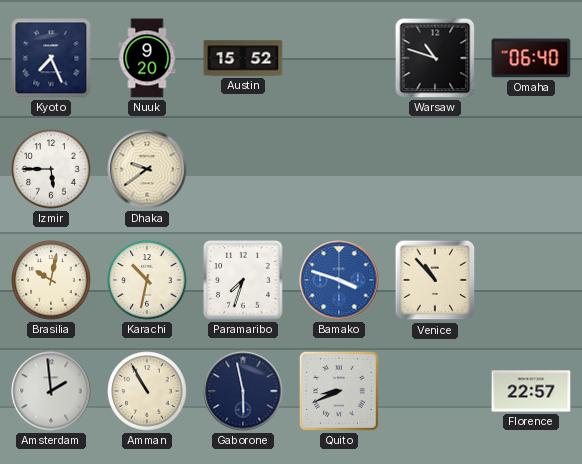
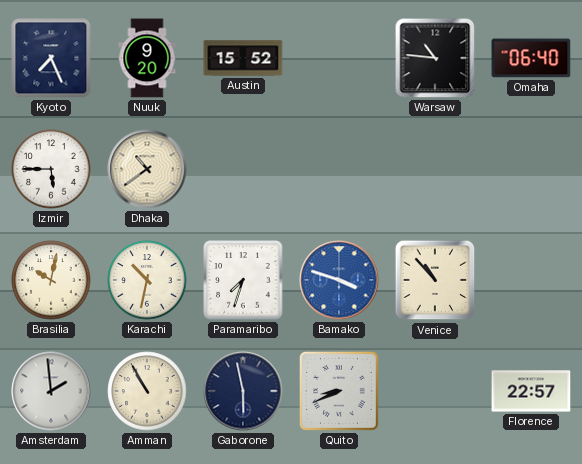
Warsaw: 10:48 -> 10:46
Dhaka: 9:39 -> 10:39
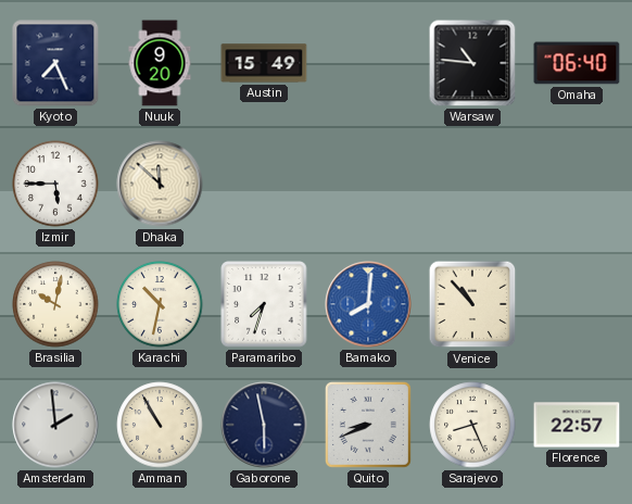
Austin: 15:52 -> 15:49
Dhaka: 10:39 -> 11:52
Bamako: 3:48 -> 8:01
Sarajevo: none -> 8:26
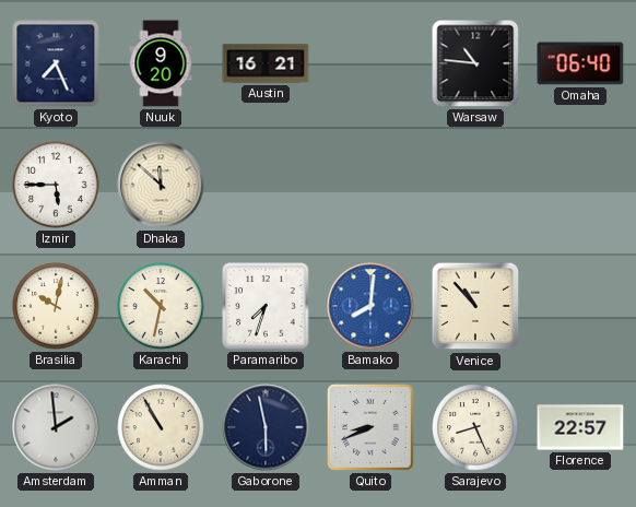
Austin: 15:49 -> 16:21
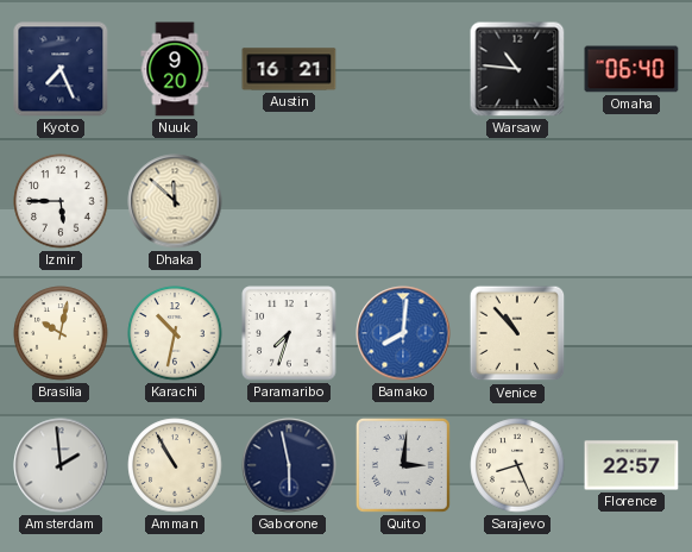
Quito: 8:41 -> 3:01
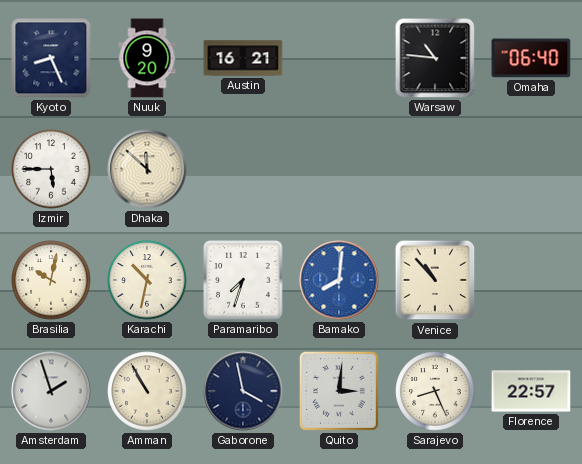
Kyoto: 7:26 -> 8:26
Amsterdam: 1:59 -> 1:57
Gaborone: 5:58 -> 3:58
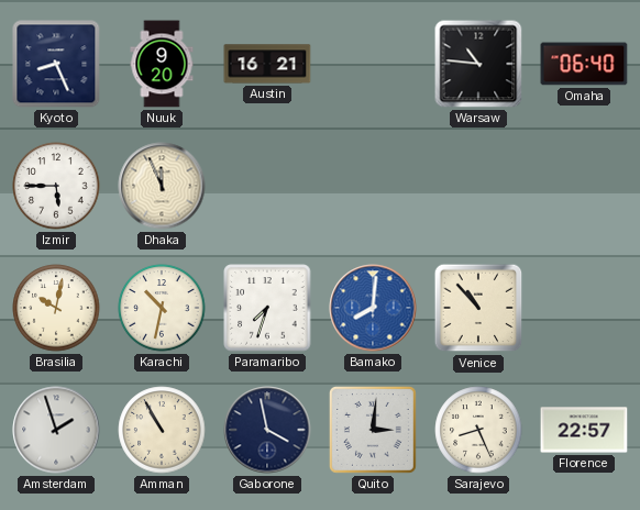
Dhaka: 11:52 -> 11:56
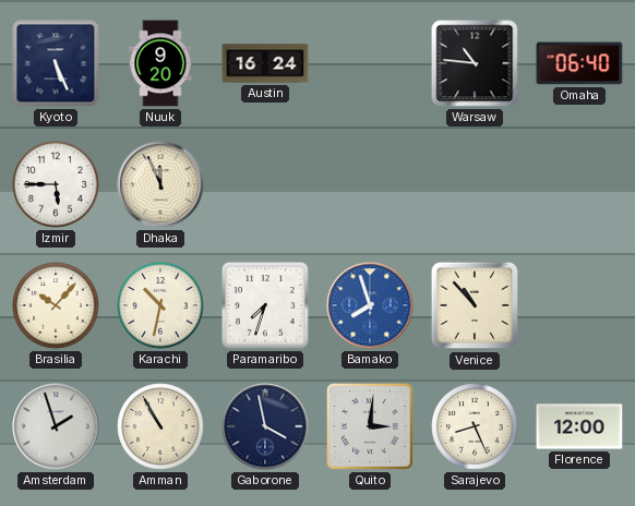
Kyoto: 8:26 -> 5:26
Austin: 16:21 -> 16:24
Brasilia: 10:02 -> 10:07
Bamako: 8:01 -> 7:57
Florence: 22:57 -> 12:00
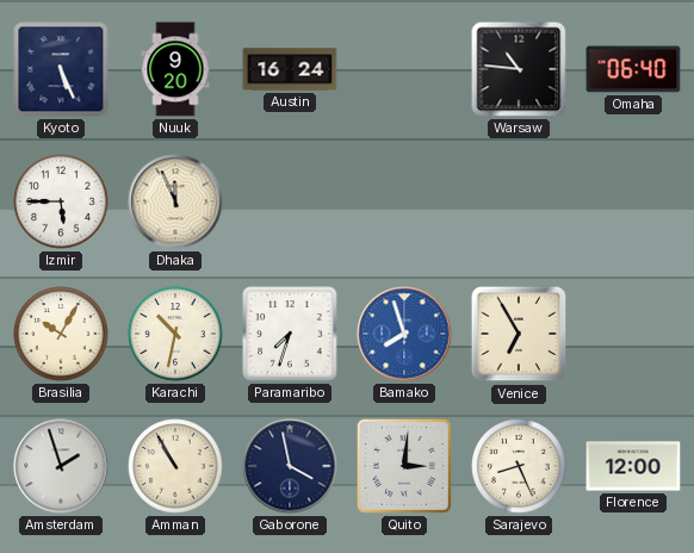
Brasilia: 10:07 -> 10:05
Venice: 10:53 -> 6:55
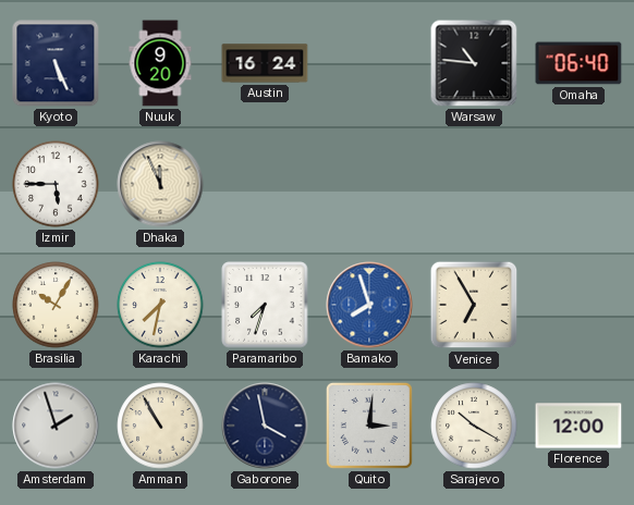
Karachi: 10:32 -> 7:32
Sarajevo: 8:26 -> 10:20
